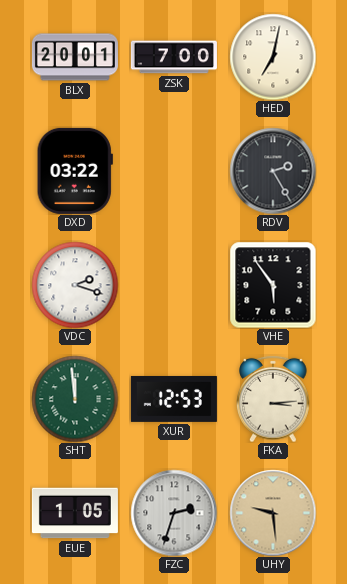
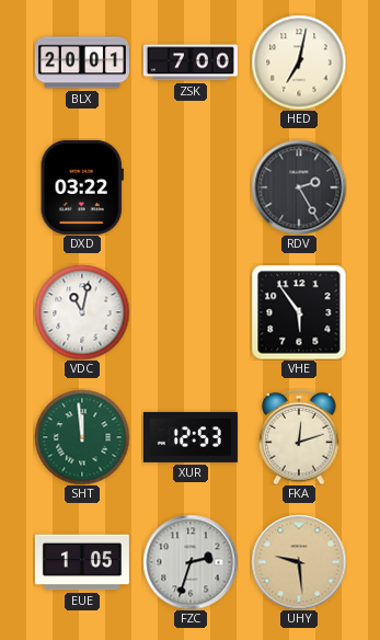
VDC: 2:18 -> 11:02
FKA: 3:14 -> 12:12
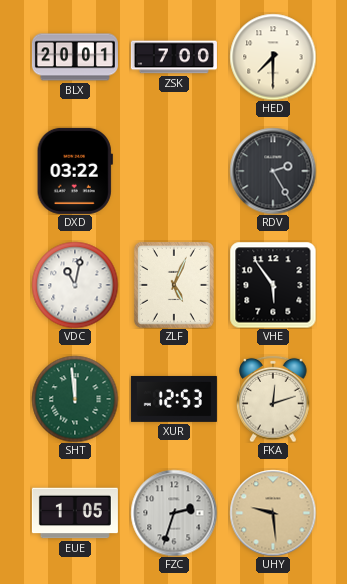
HED: 7:02 -> 7:30
ZLF: none -> 5:04
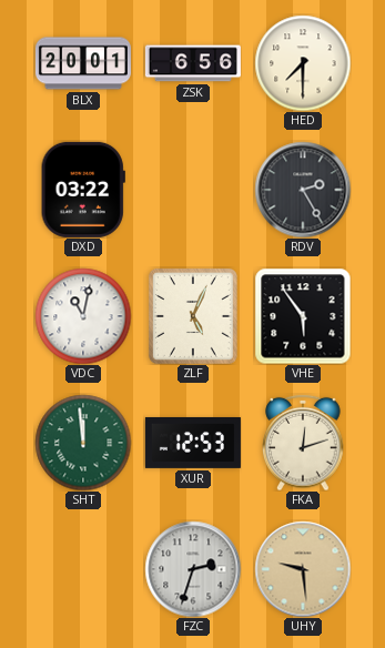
ZSK: 7:00 -> 6:56
EUE: 1:05 -> none
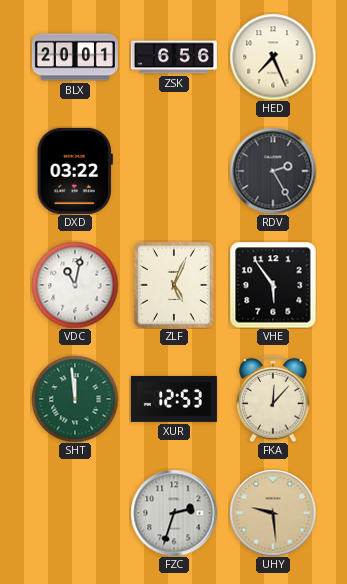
HED: 7:30 -> 7:26
FKA: 12:12 -> 12:07
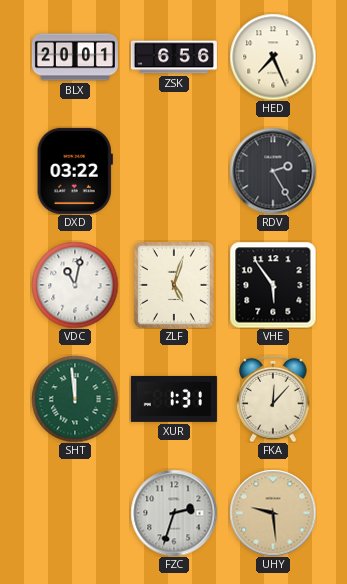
ZLF: 5:04 -> 5:03
XUR: 12:53 -> 1:31
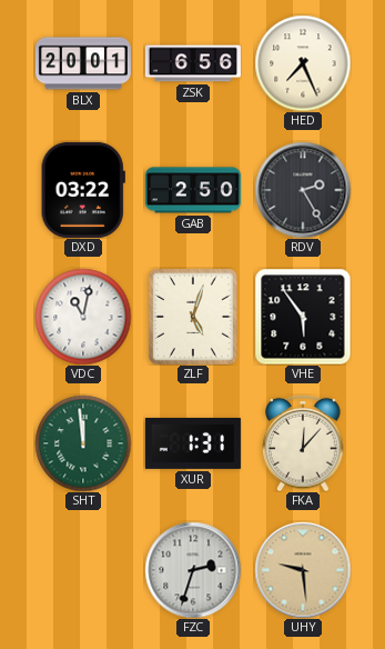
GAB: none -> 2:50
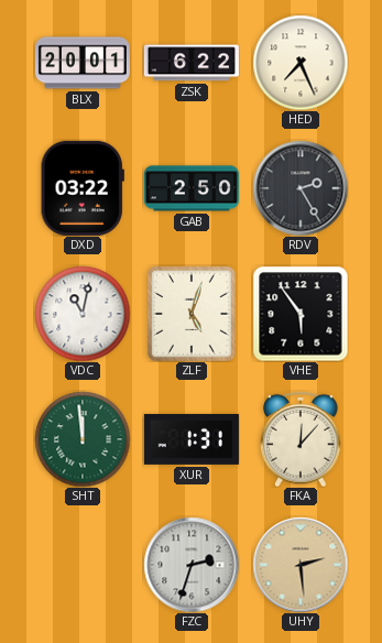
ZSK: 6:56 -> 6:22
UHY: 9:29 -> 2:29
